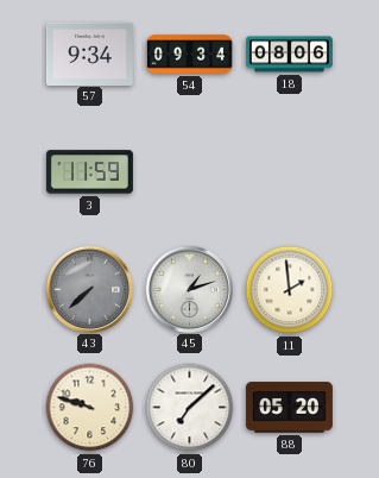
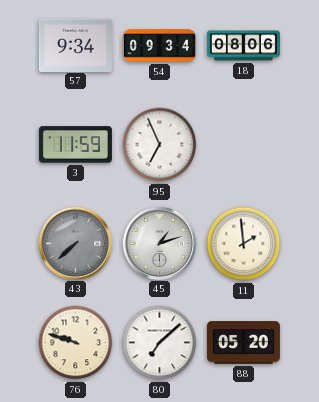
95: none -> 6:56
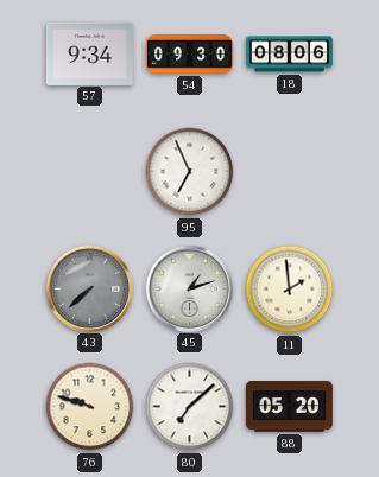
54: 09:34 -> 09:30
3: 11:59 -> none
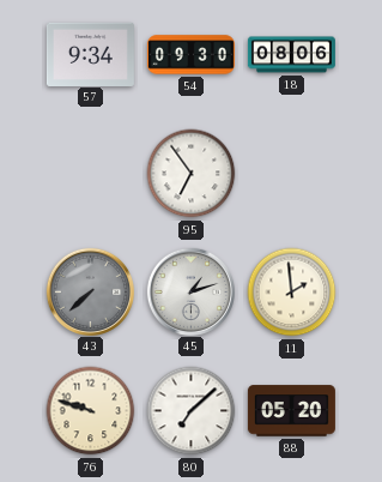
95: 6:56 -> 6:54
